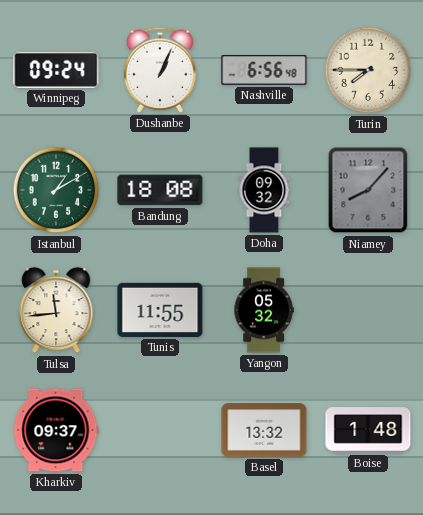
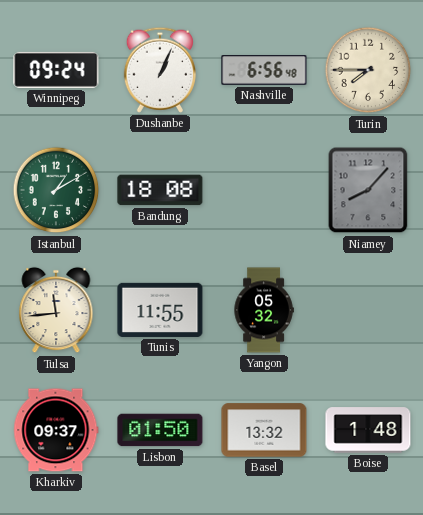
Doha: 09:32 -> none
Lisbon: none -> 01:50
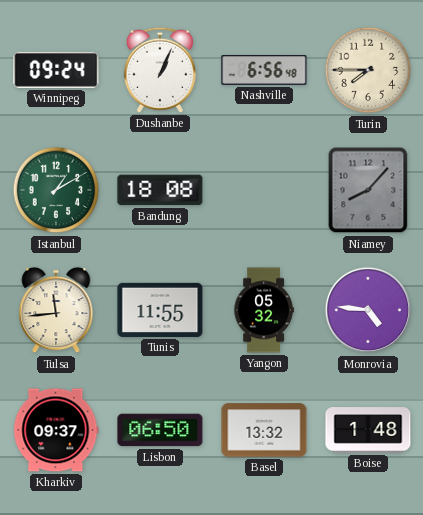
Monrovia: none -> 4:46
Lisbon: 01:50 -> 06:50
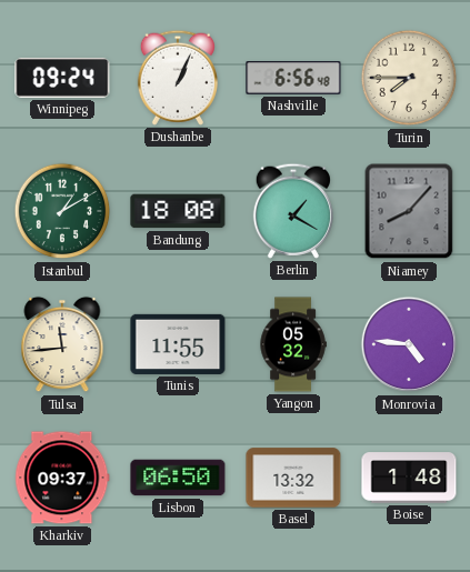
Berlin: none -> 1:20
